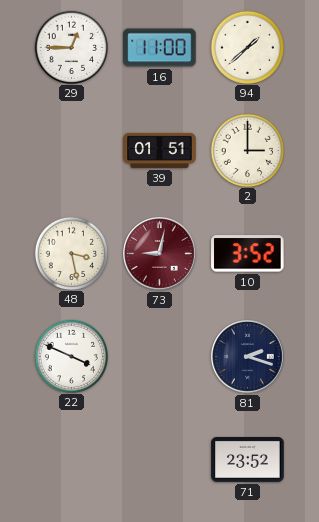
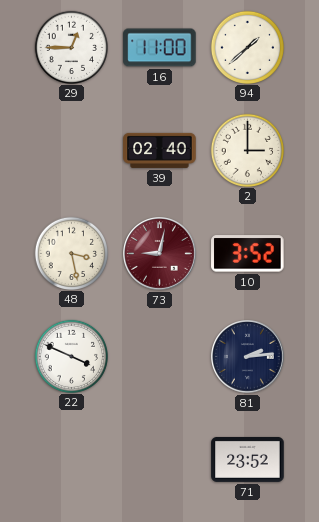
39: 01:51 -> 02:40
81: 2:18 -> 2:14
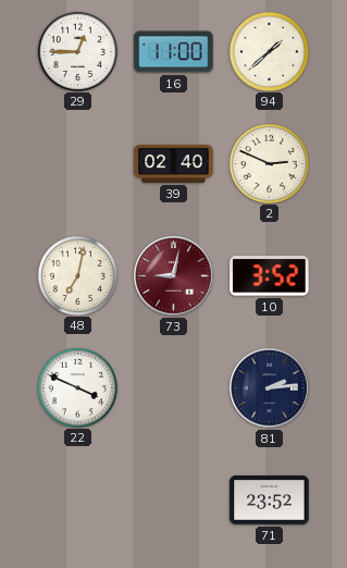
2: 3:00 -> 2:49
48: 3:28 -> 7:02
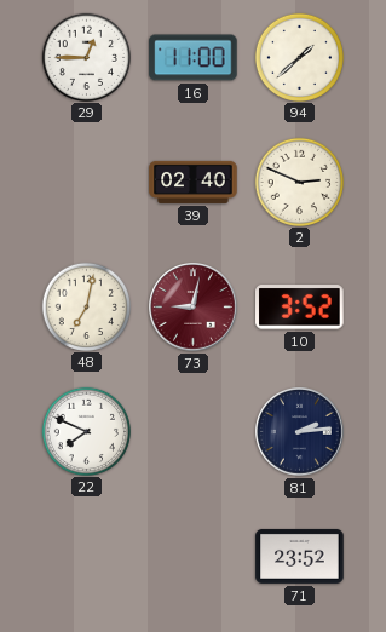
22: 3:49 -> 7:49
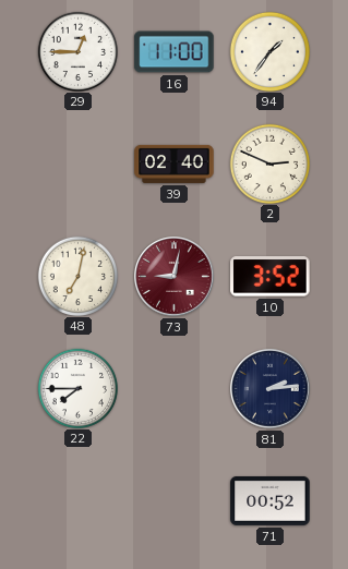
94: 1:38 -> 1:36
22: 7:49 -> 7:45
71: 23:52 -> 00:52
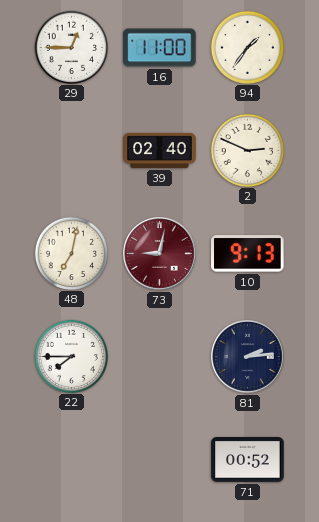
10: 3:52 -> 9:13
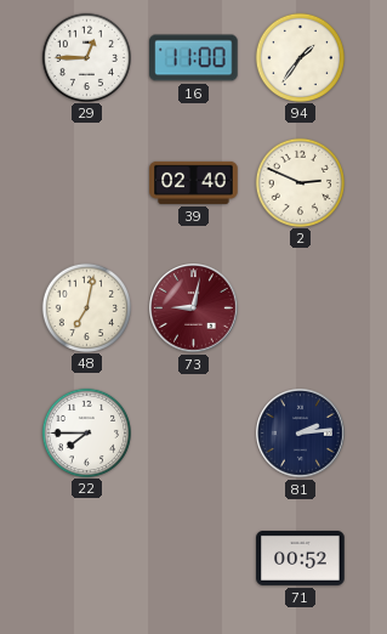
10: 9:13 -> none
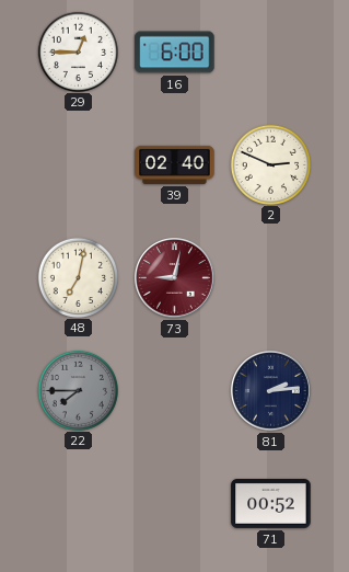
16: 11:00 -> 6:00
94: 1:36 -> none
22 dial: white -> grey
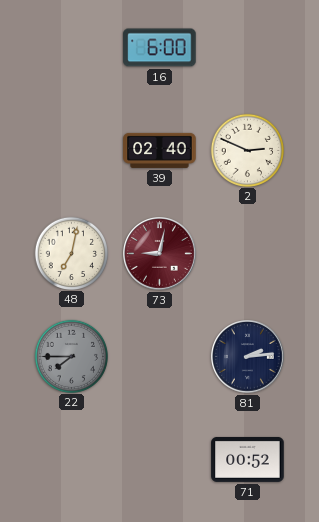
29: 12:45 -> none
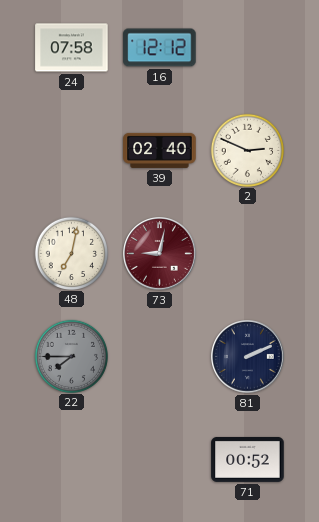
24: none -> 07:58
16: 6:00 -> 12:12
81: 2:14 -> 2:11
